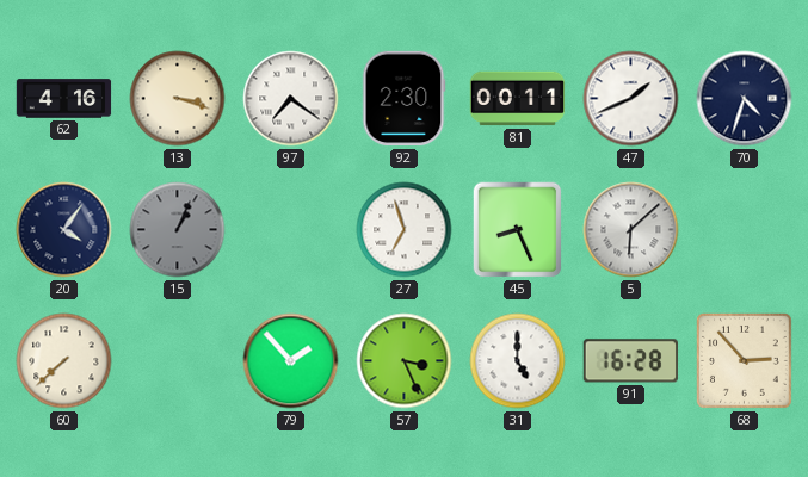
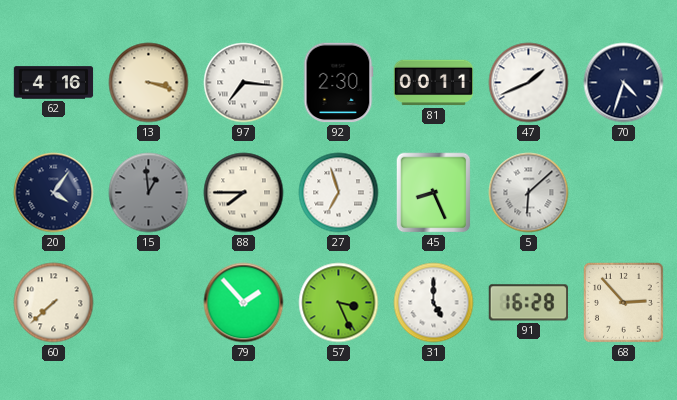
97: 7:21 -> 7:16
15: 1:04 -> 12:59
88: none -> 7:45
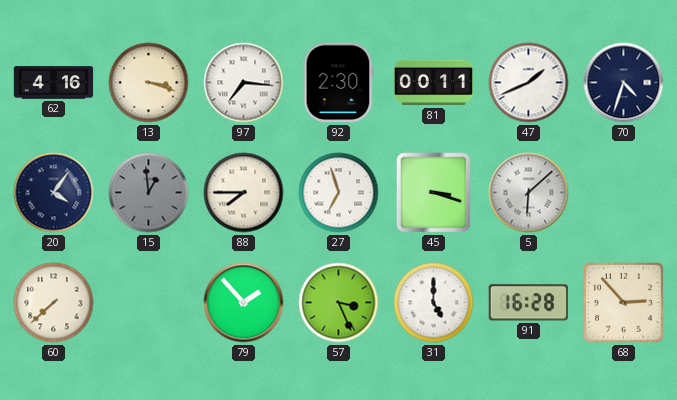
45: 8:26 -> 3:18
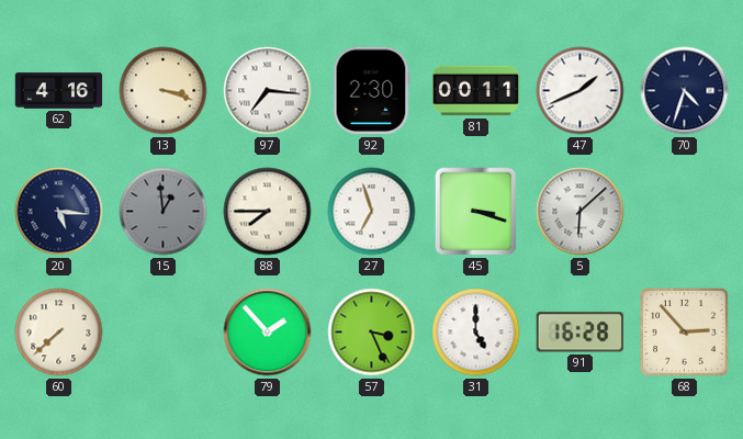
20: 4:06 -> 5:16
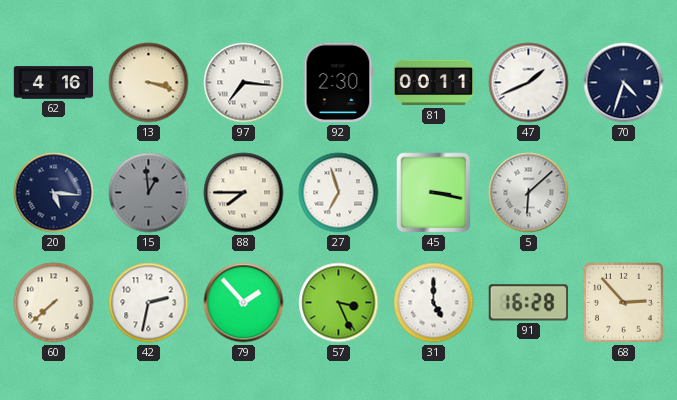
45: 3:18 -> 3:17
42: none -> 2:32
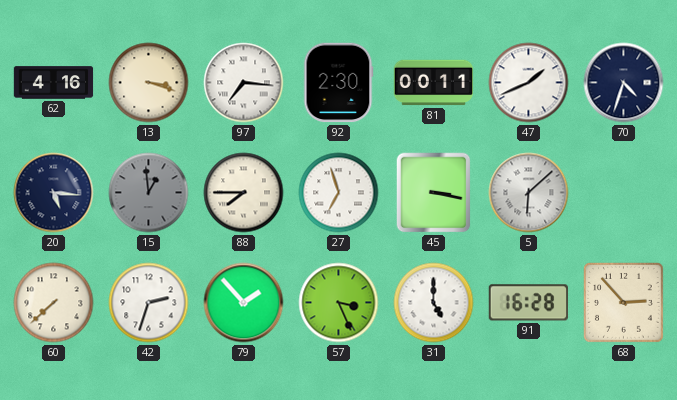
42: 2:32 -> 2:33
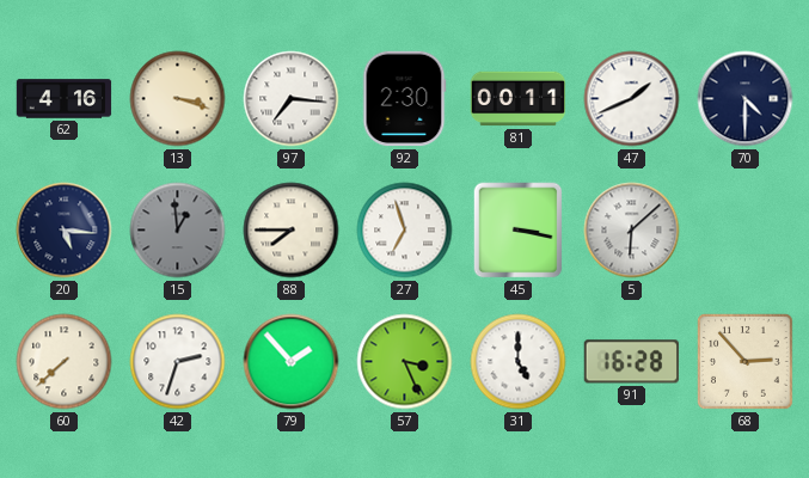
70: 4:33 -> 4:30
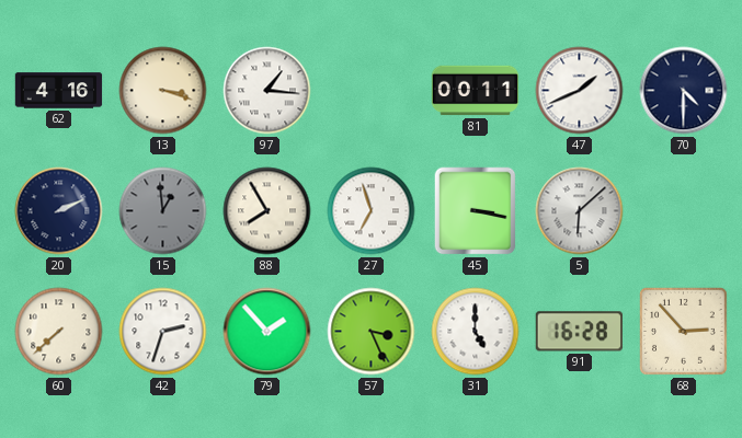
97: 7:16 -> 1:16
92: 2:30 -> none
20: 5:16 -> 2:11
88: 7:45 -> 7:55
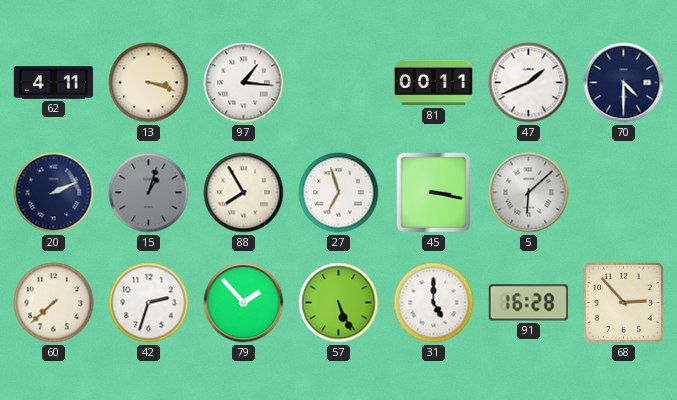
62: 4:16 -> 4:11
15: 12:59 -> 1:03
57: 3:26 -> 5:26
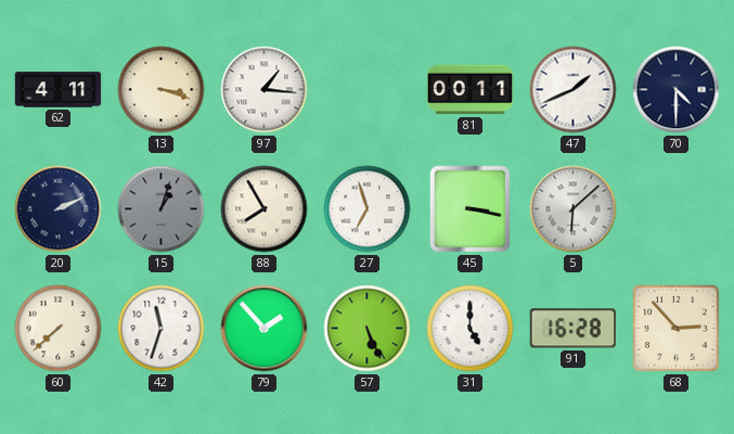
42: 2:33 -> 11:33
